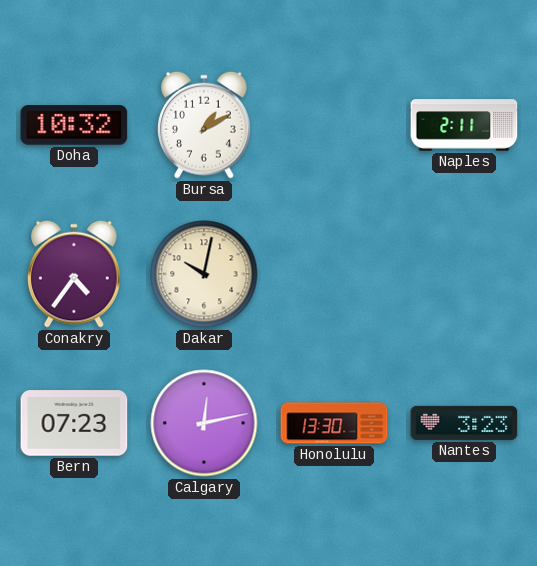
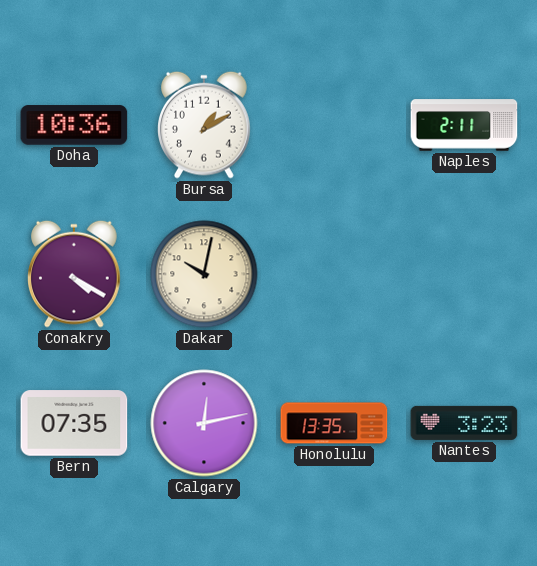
Doha: 10:32 -> 10:36
Conakry: 4:36 -> 4:20
Bern: 07:23 -> 07:35
Honolulu: 13:30 -> 13:35
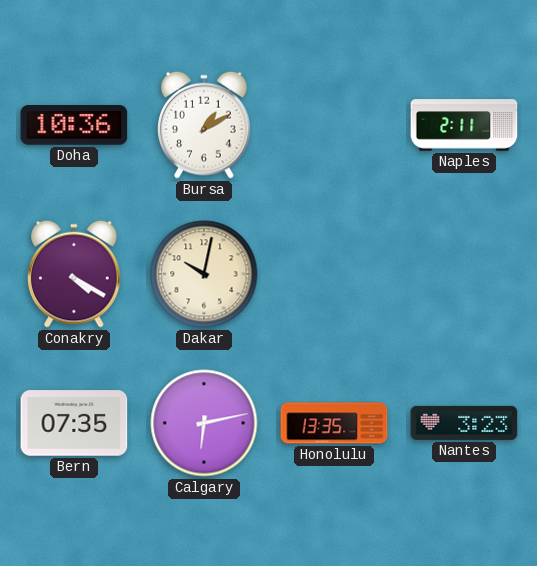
Calgary: 12:13 -> 6:13
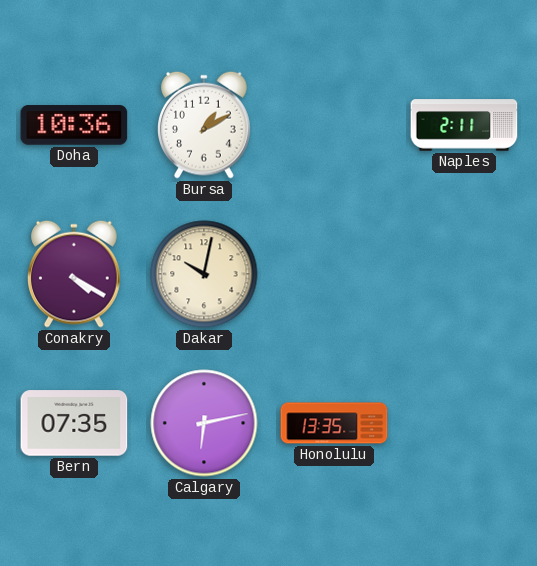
Nantes: 3:23 -> none
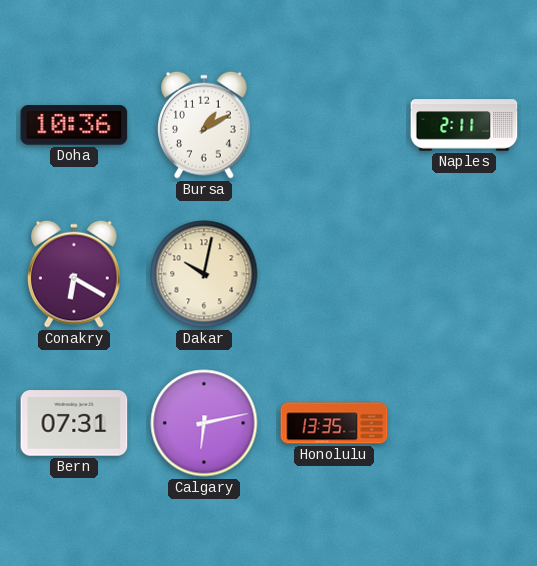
Conakry: 4:20 -> 6:20
Bern: 07:35 -> 07:31
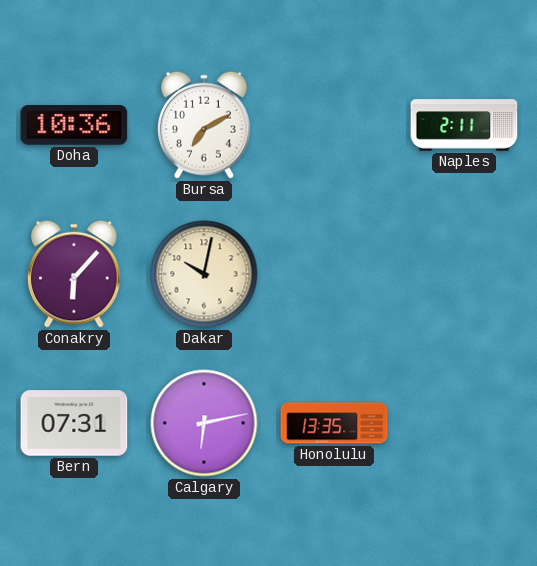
Bursa: 1:10 -> 7:10
Conakry: 6:20 -> 6:07
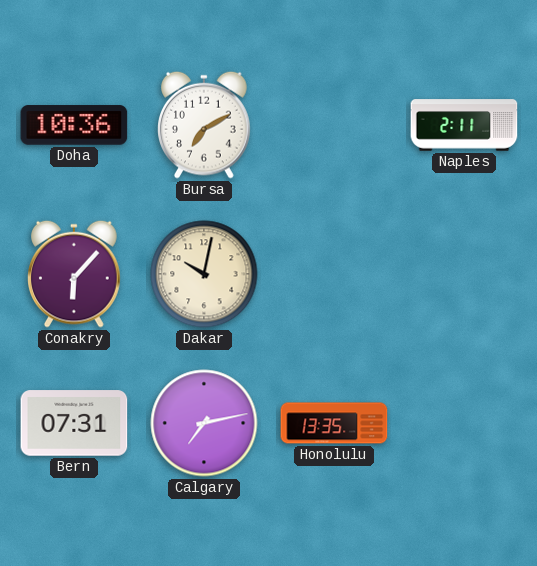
Calgary: 6:13 -> 7:13
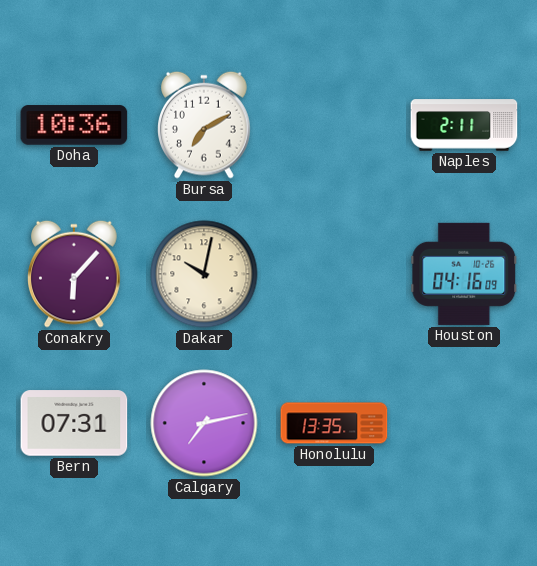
Houston: none -> 04:16
